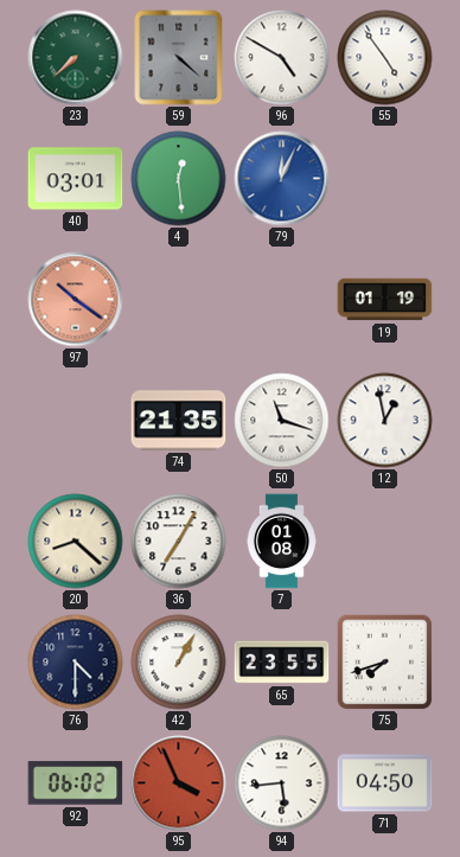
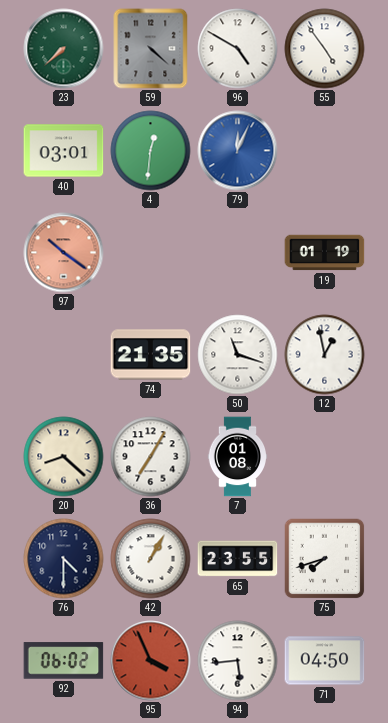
4: 12:29 -> 12:31
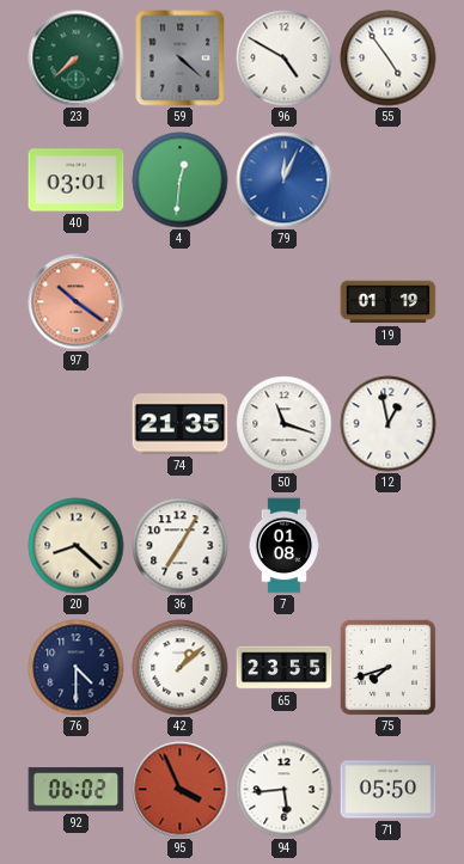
42: 1:05 -> 1:08
71: 04:50 -> 05:50
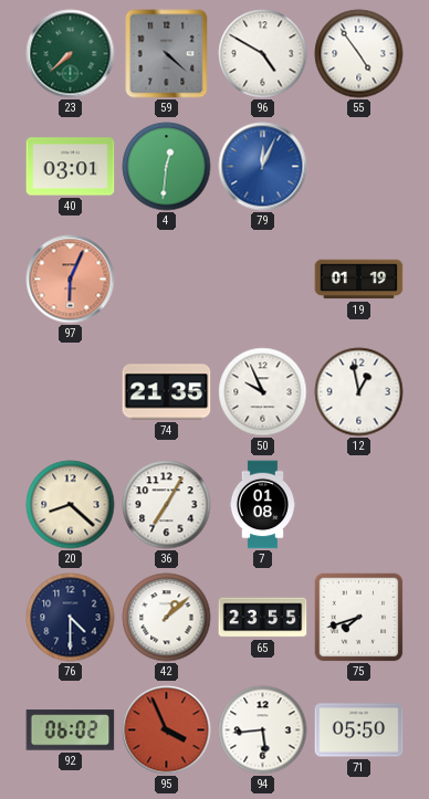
97: 10:21 -> 6:04
50: 11:18 -> 9:56
